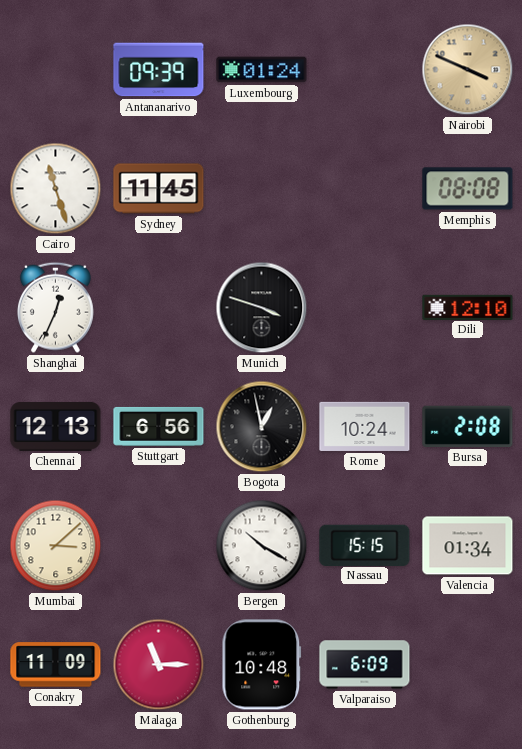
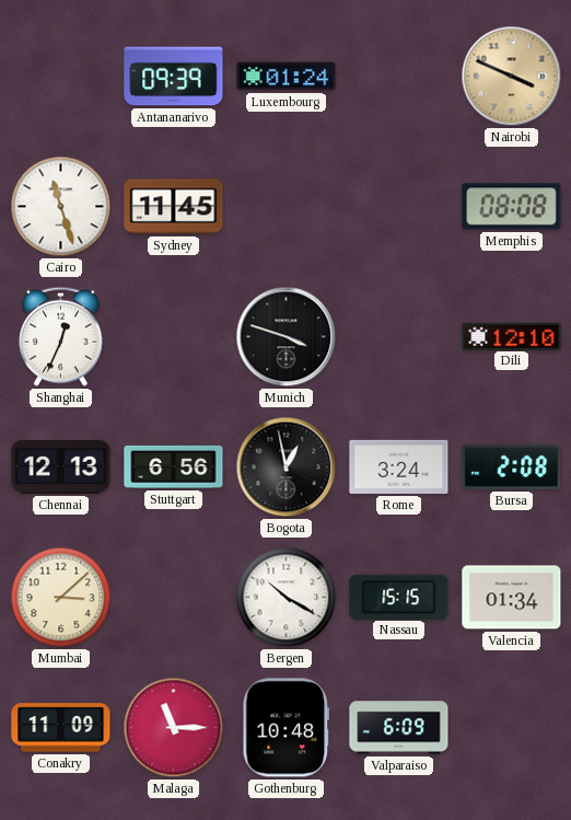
Rome: 10:24 -> 3:24
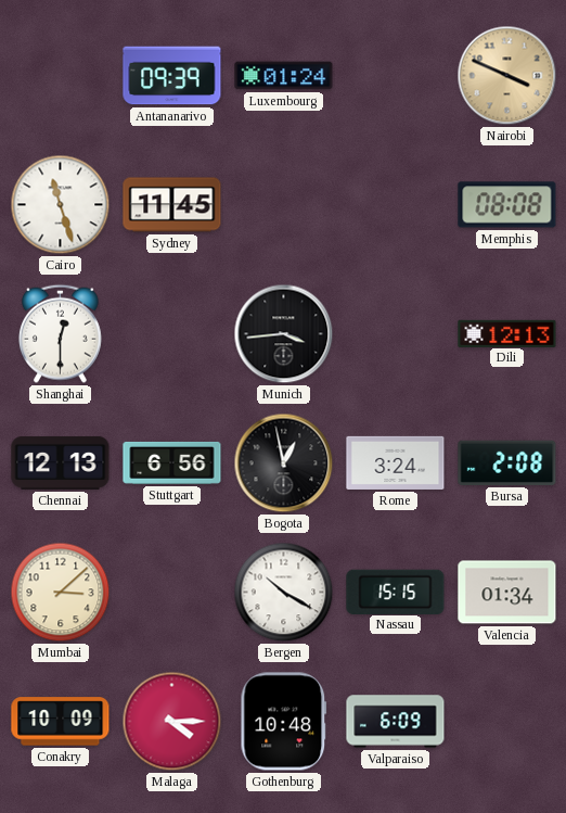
Shanghai: 12:34 -> 12:30
Munich: 3:48 -> 3:44
Dili: 12:10 -> 12:13
Conakry: 11:09 -> 10:09
Malaga: 11:15 -> 4:15
